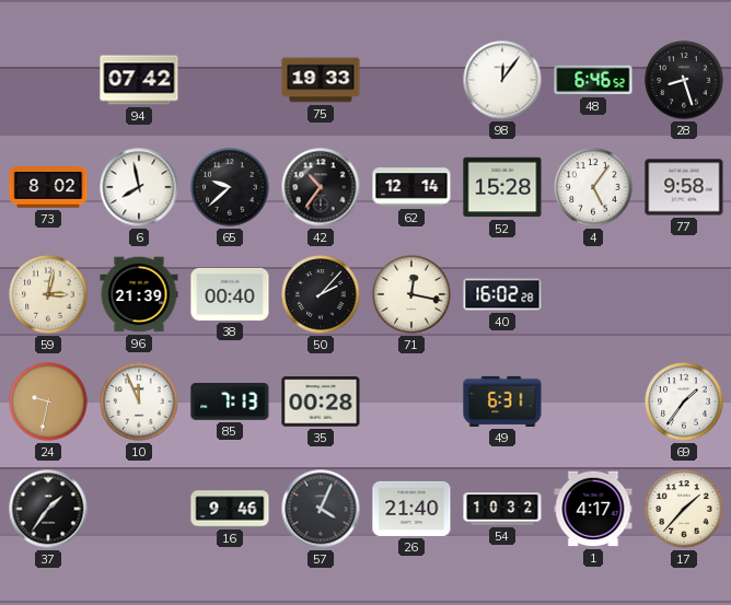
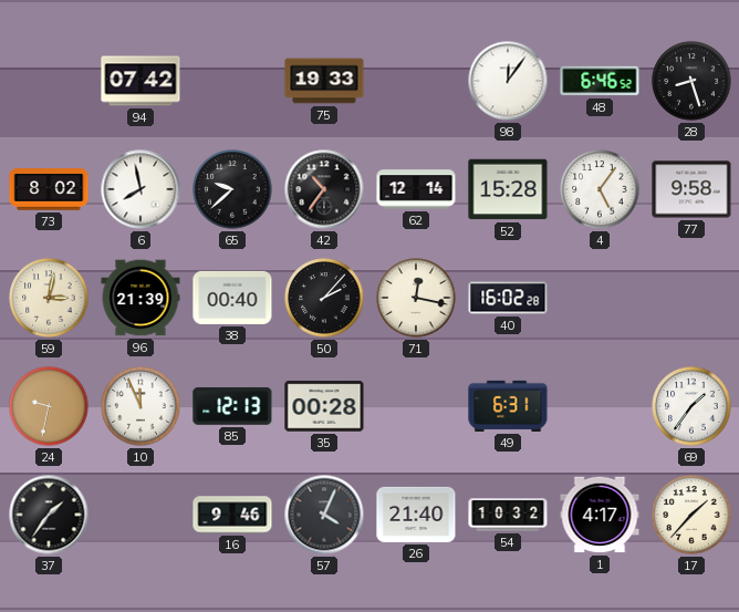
85: 7:13 -> 12:13
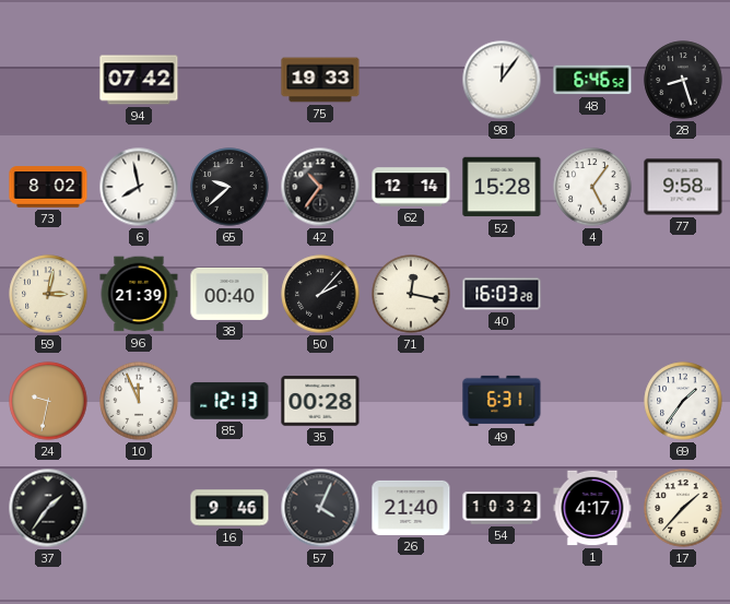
40: 16:02 -> 16:03
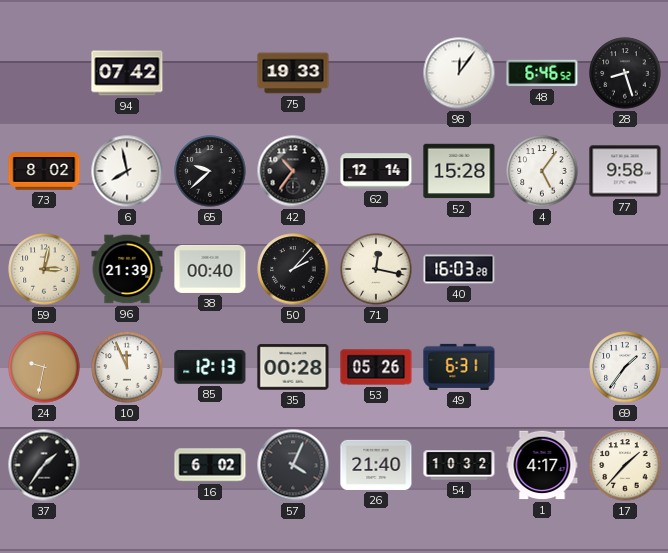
53: none -> 05:26
16: 9:46 -> 6:02
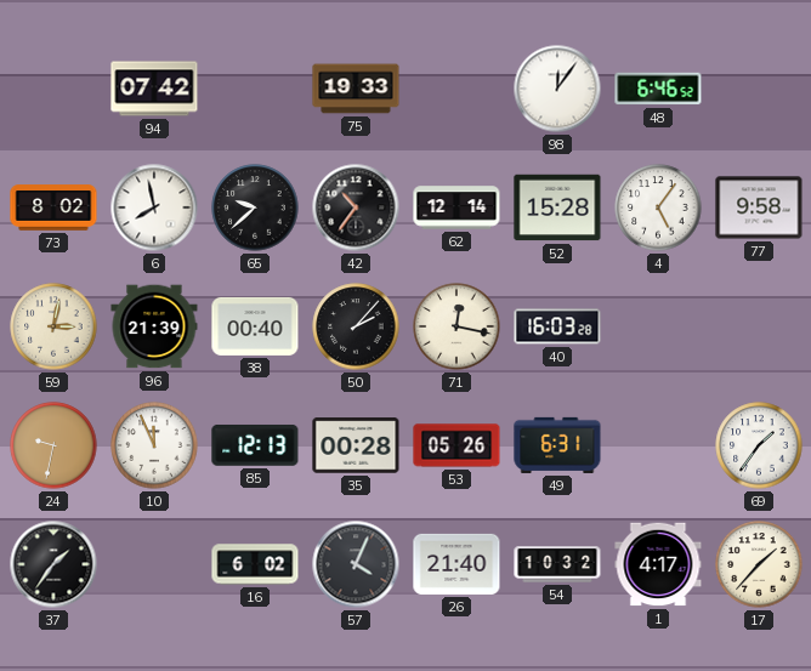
28: 8:27 -> none
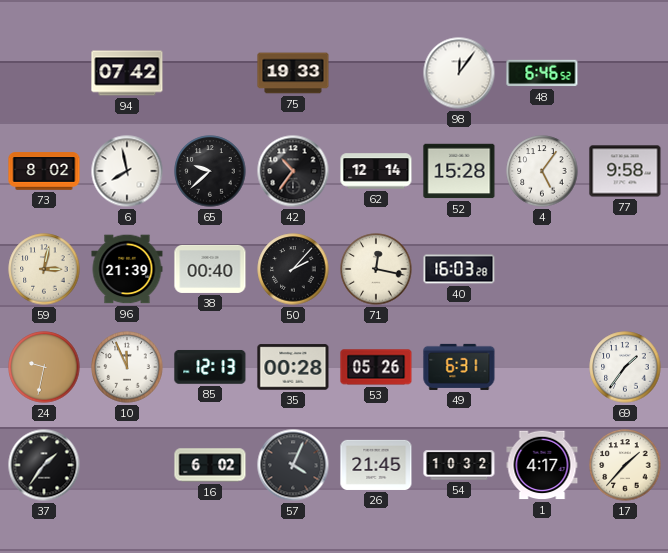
26: 21:40 -> 21:45
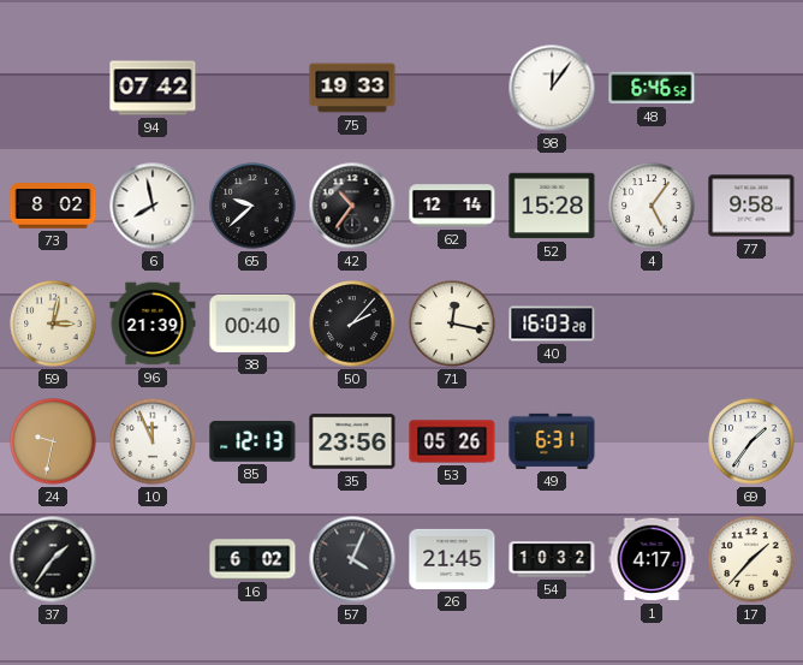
35: 00:28 -> 23:56
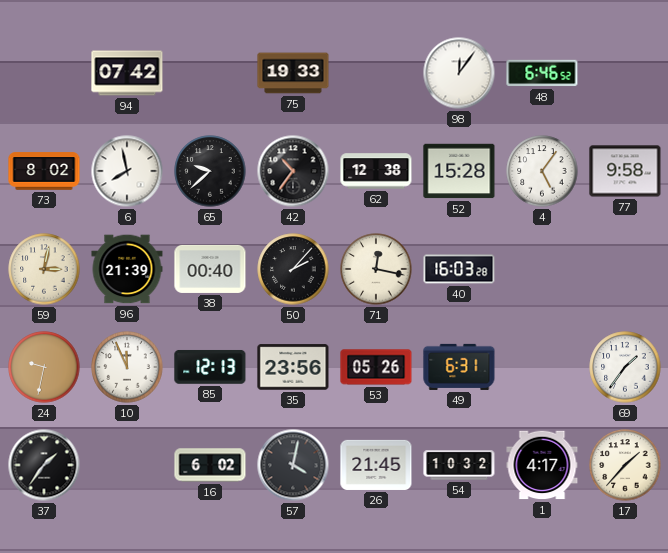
62: 12:14 -> 12:38
57: 4:04 -> 4:02
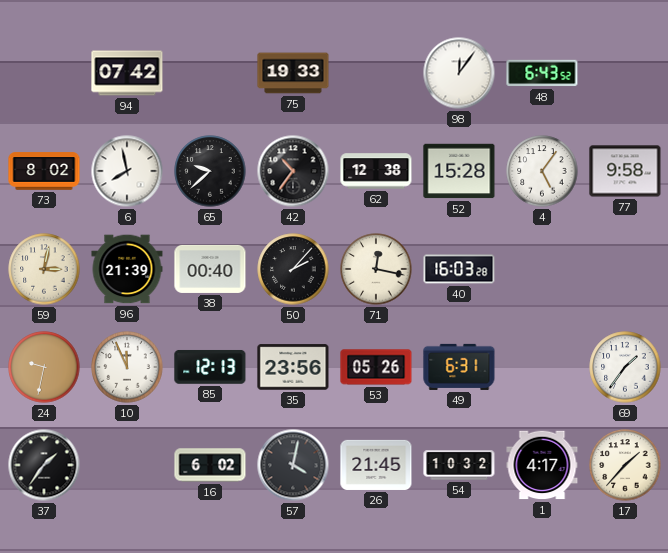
48: 6:46 -> 6:43
